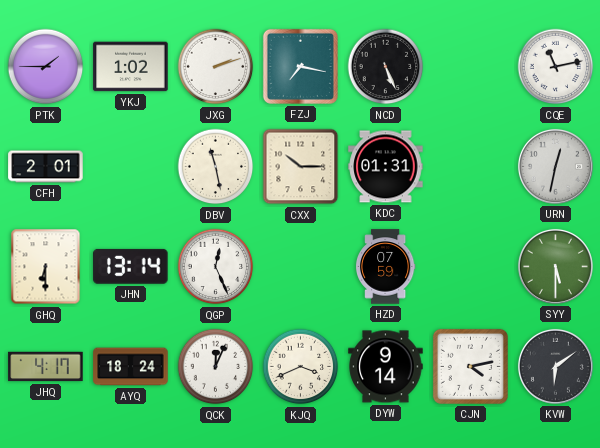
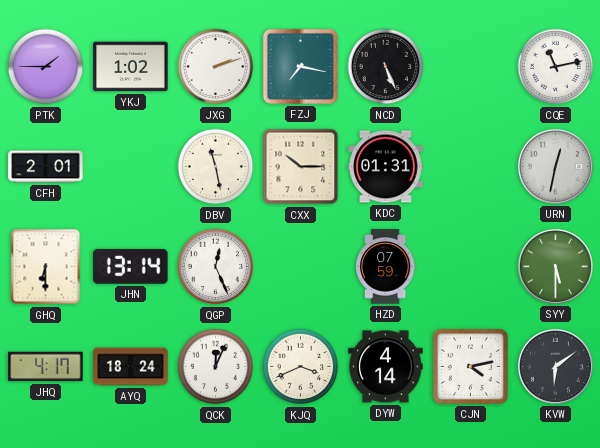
DYW: 9:14 -> 4:14
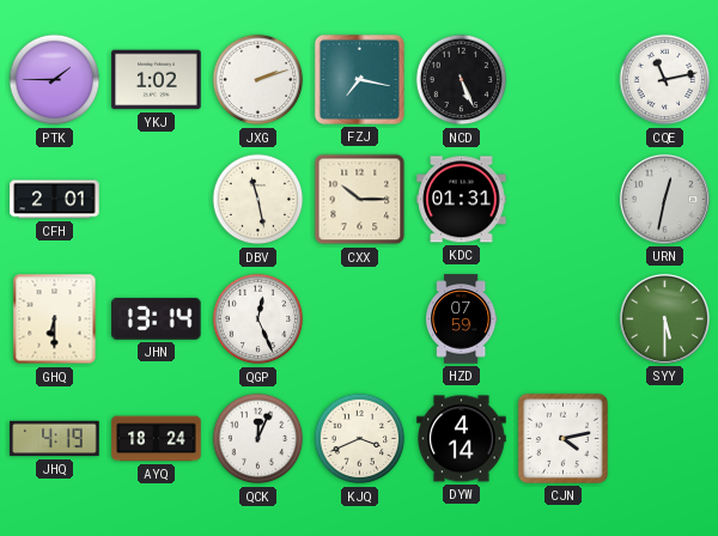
JHQ: 4:17 -> 4:19
KVW: 6:09 -> none
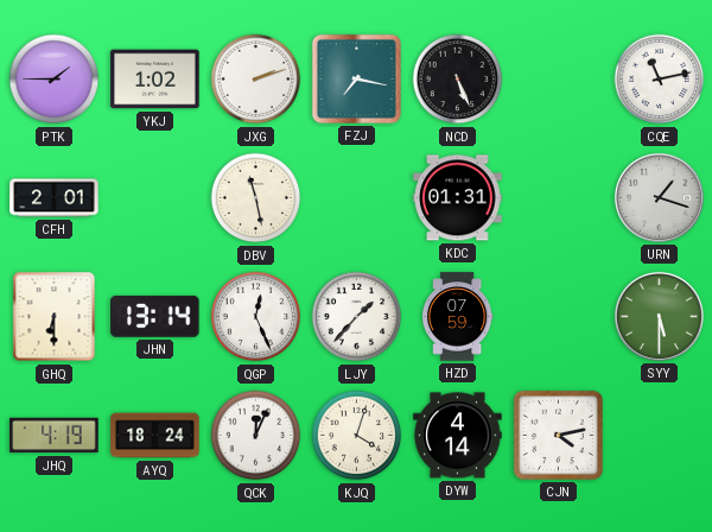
CXX: 10:15 -> none
URN: 12:32 -> 1:18
LJY: none -> 1:37
KJQ: 3:41 -> 4:03
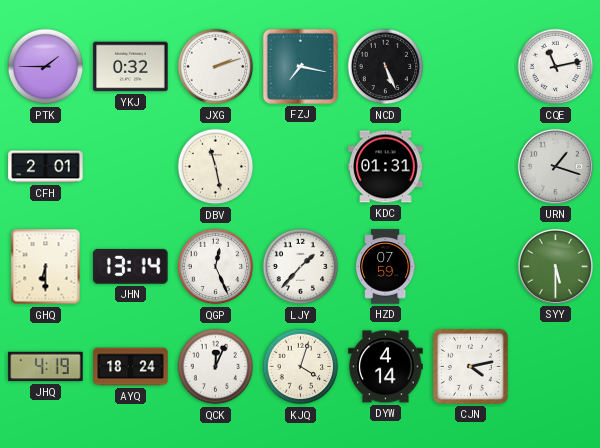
YKJ: 1:02 -> 0:32
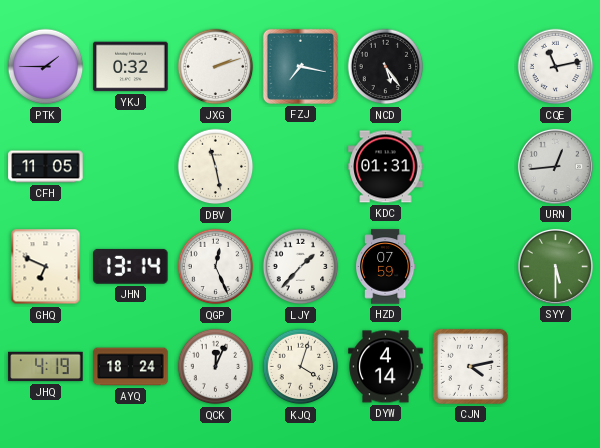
NCD: 5:26 -> 5:24
CFH: 2:01 -> 11:05
URN: 1:18 -> 12:44
GHQ: 6:30 -> 6:49
